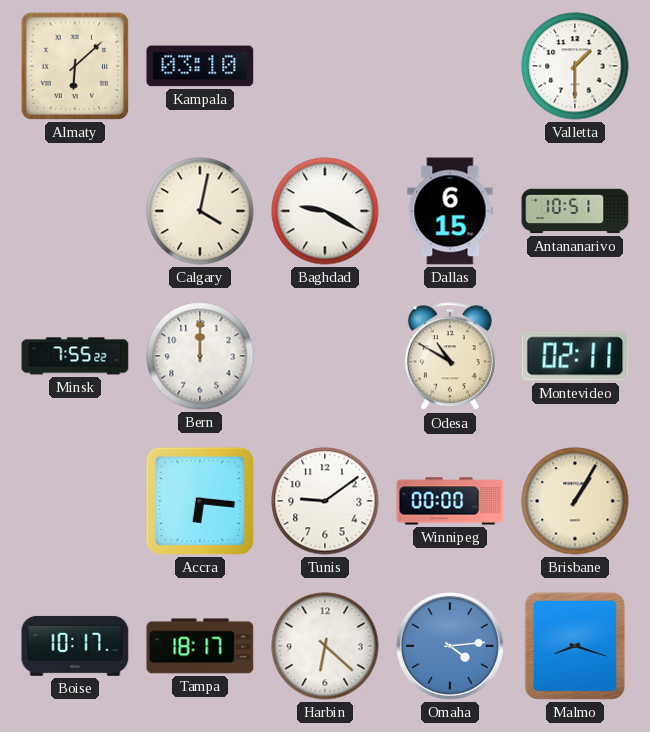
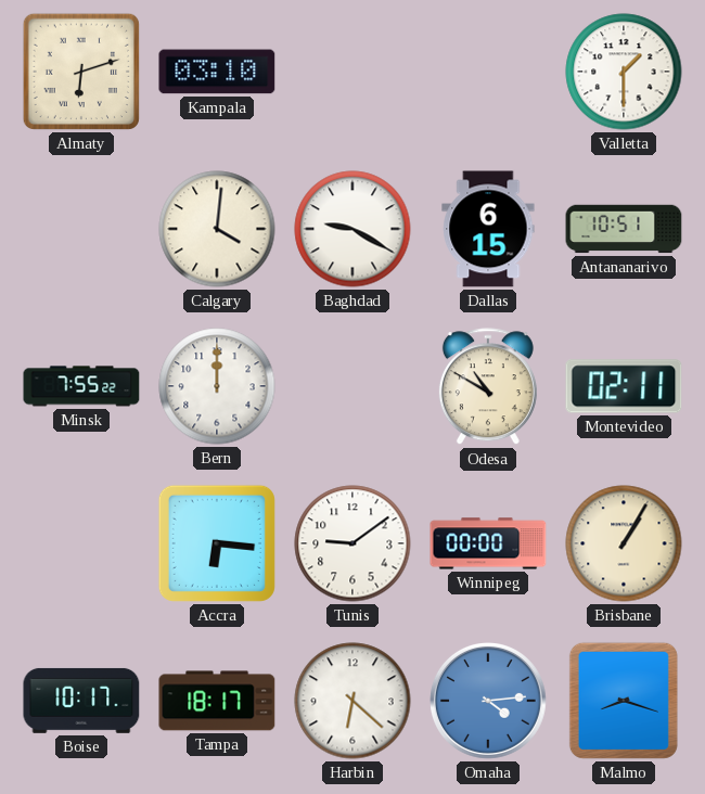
Almaty: 6:08 -> 6:12
Calgary: 4:02 -> 4:01
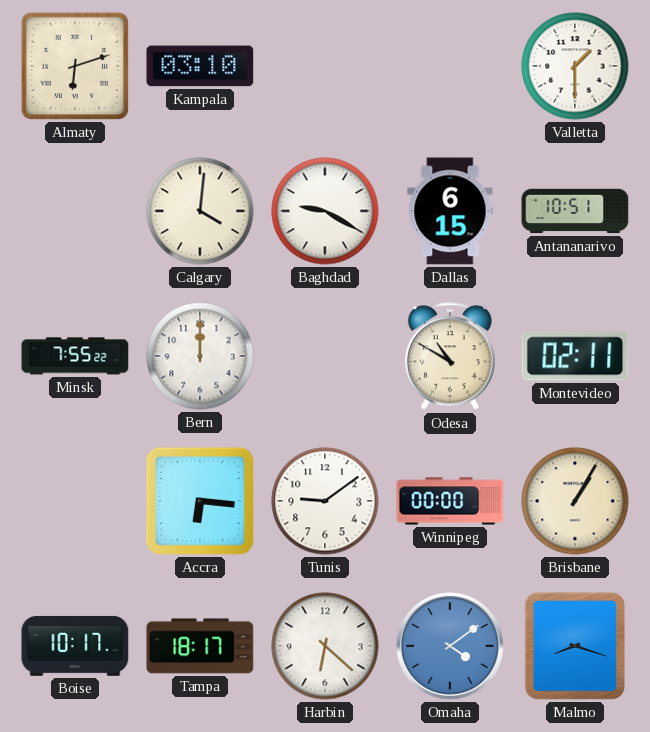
Omaha: 4:14 -> 4:09
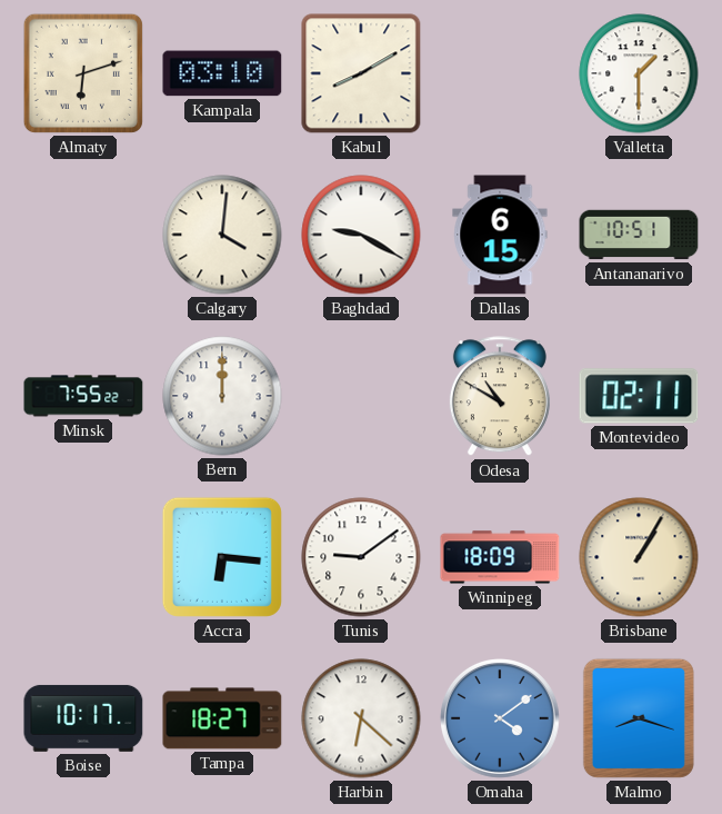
Kabul: none -> 8:10
Winnipeg: 00:00 -> 18:09
Tampa: 18:17 -> 18:27
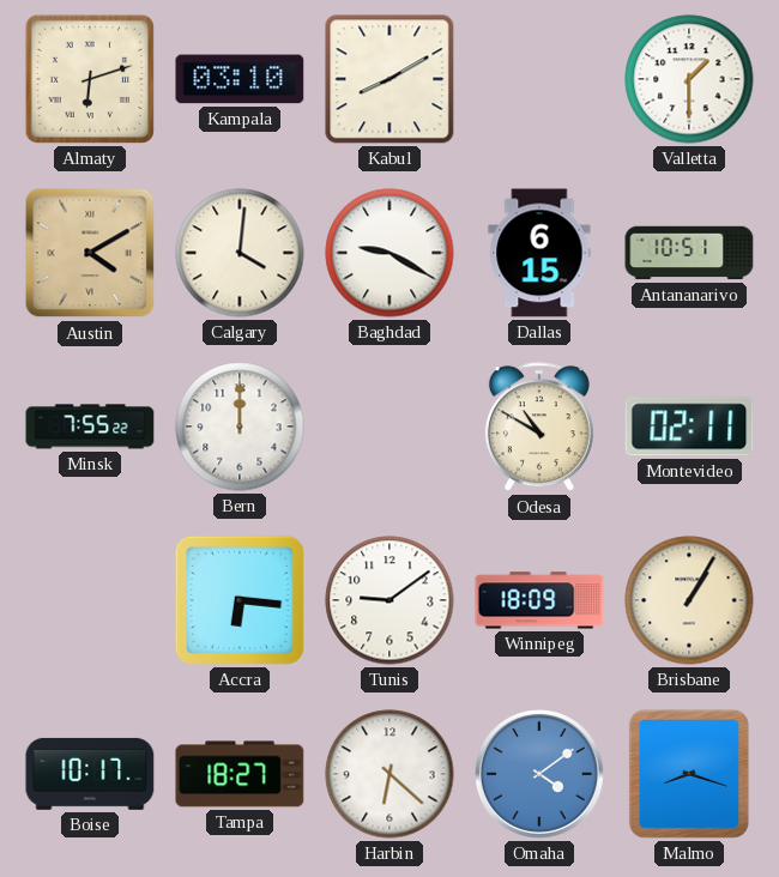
Austin: none -> 4:10
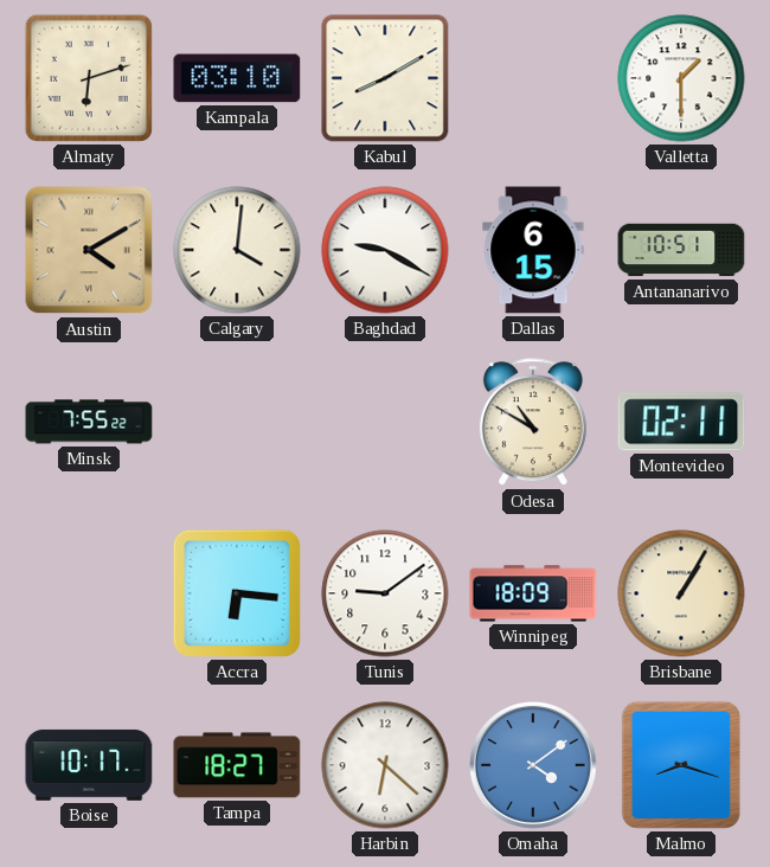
Bern: 12:00 -> none
